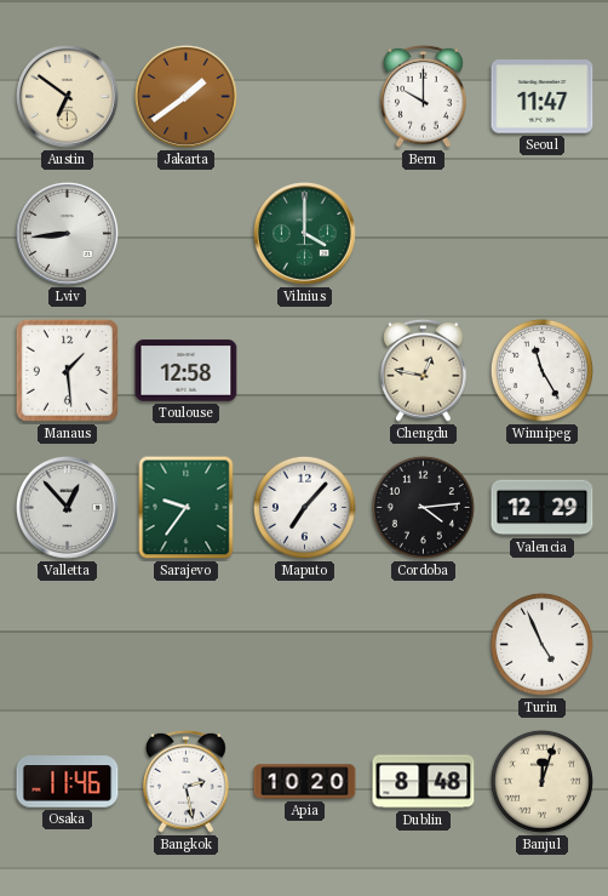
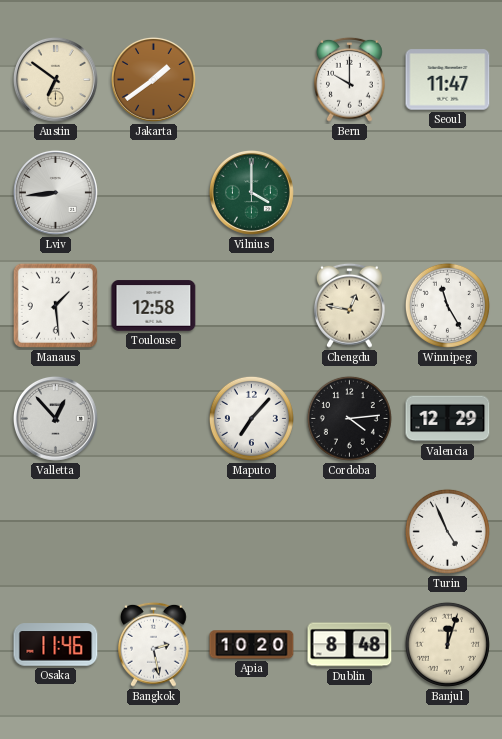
Sarajevo: 9:36 -> none
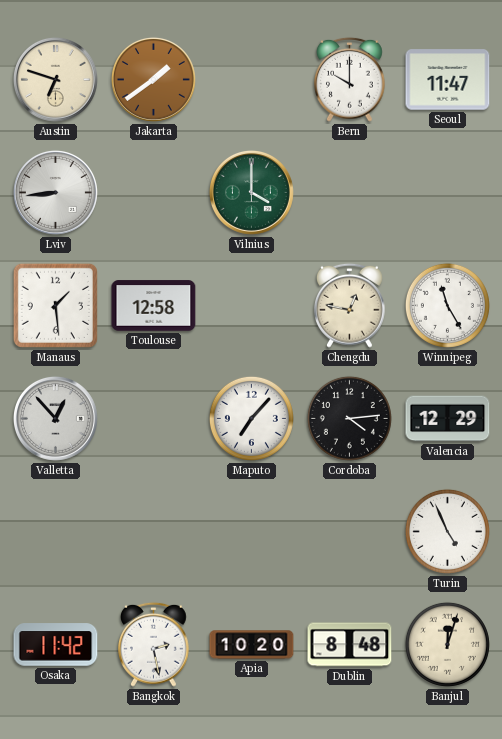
Austin: 6:51 -> 6:48
Osaka: 11:46 -> 11:42
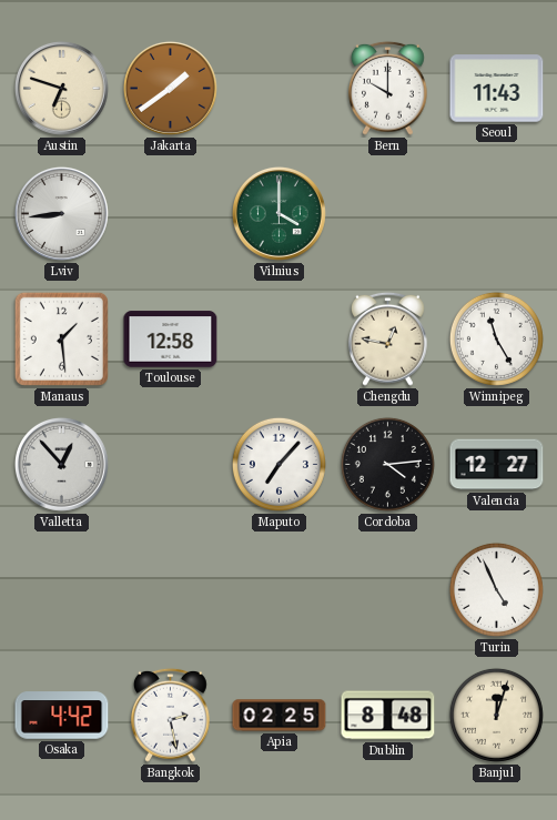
Seoul: 11:47 -> 11:43
Valencia: 12:29 -> 12:27
Osaka: 11:42 -> 4:42
Apia: 10:20 -> 02:25
